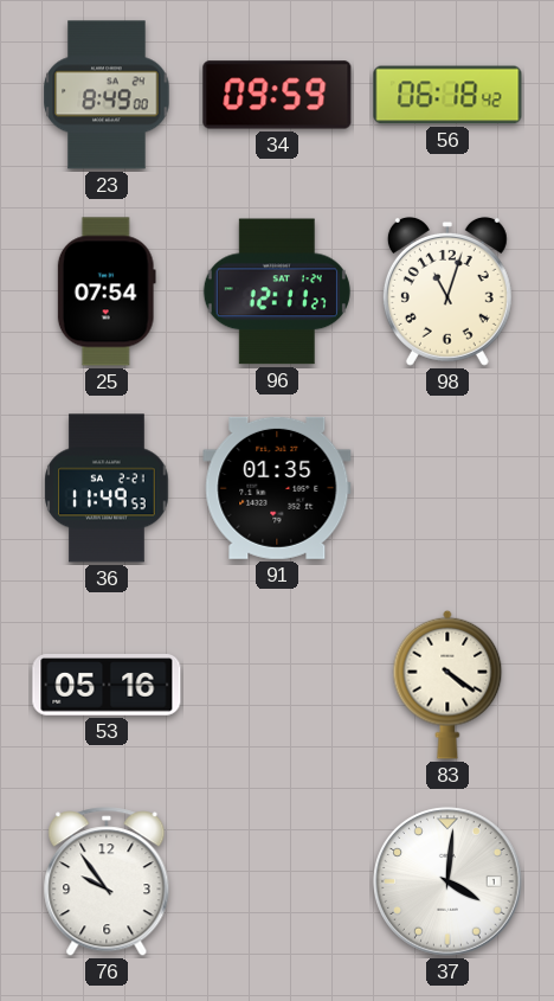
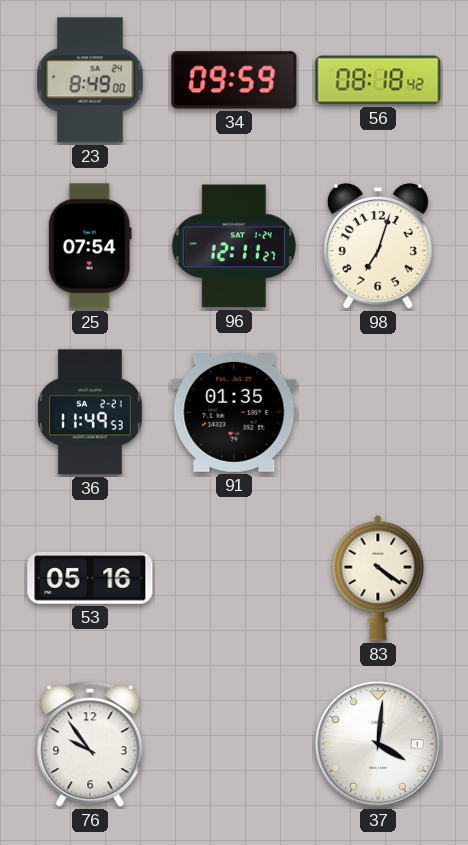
56: 06:18 -> 08:18
98: 11:03 -> 7:03
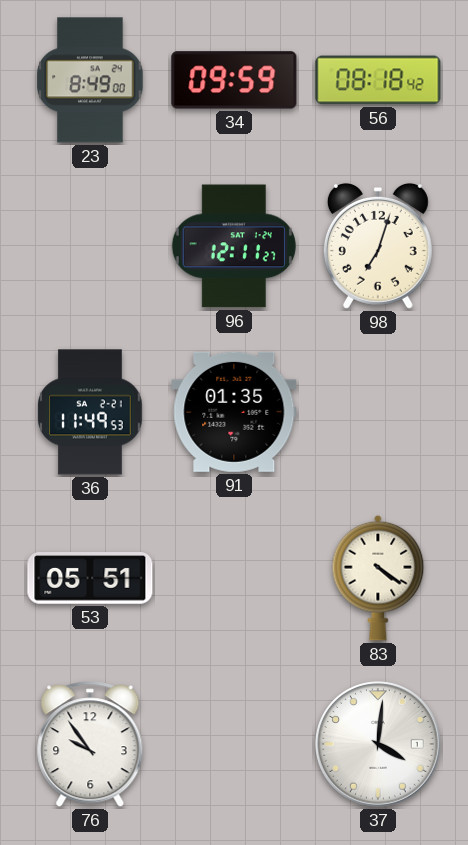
25: 07:54 -> none
53: 05:16 -> 05:51
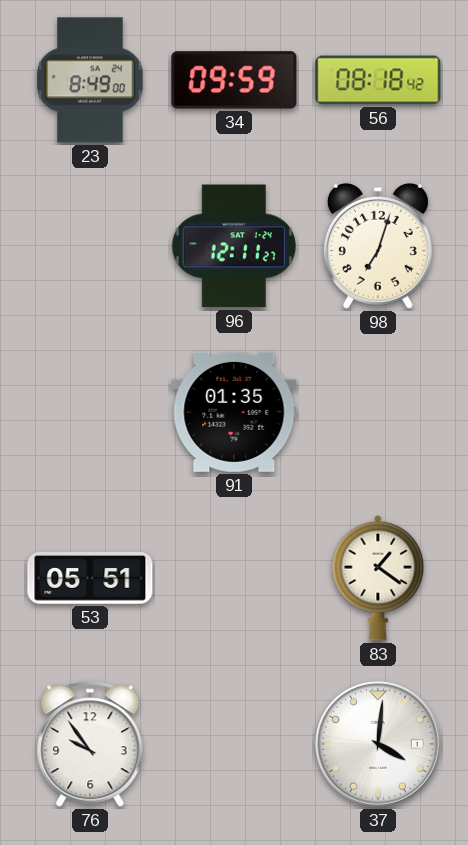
36: 11:49 -> none
83: 4:21 -> 1:21
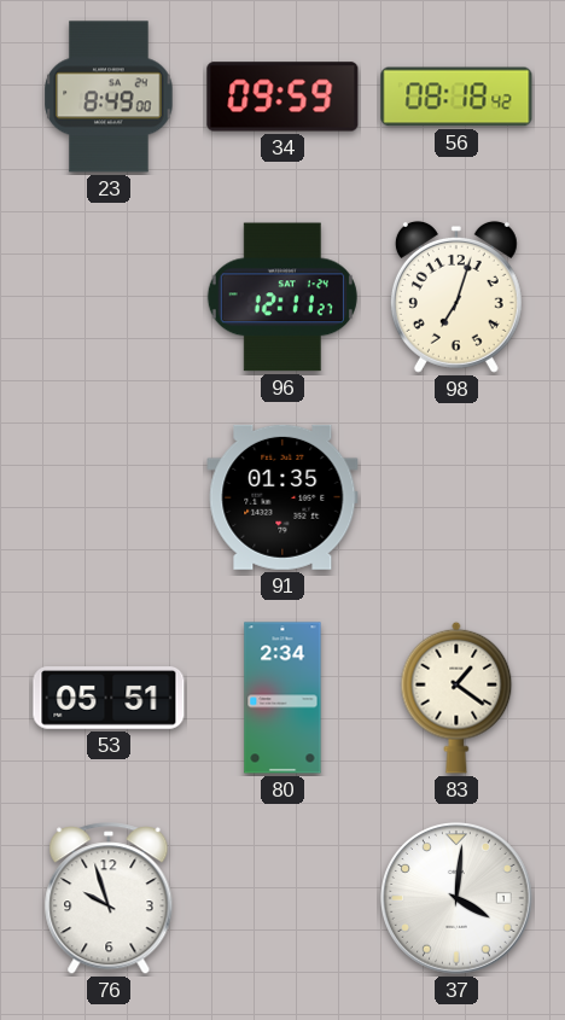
80: none -> 2:34
76: 9:54 -> 9:57
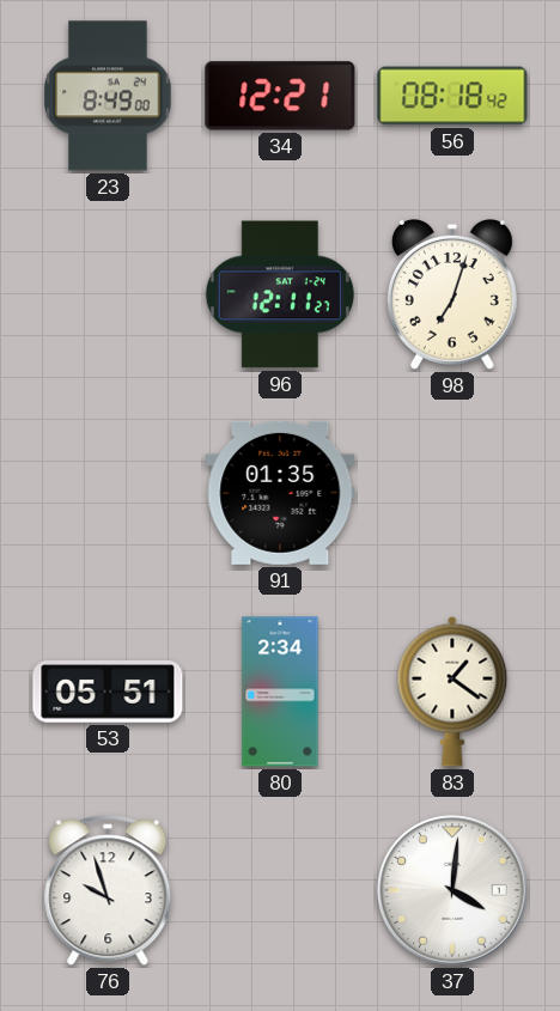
34: 09:59 -> 12:21
